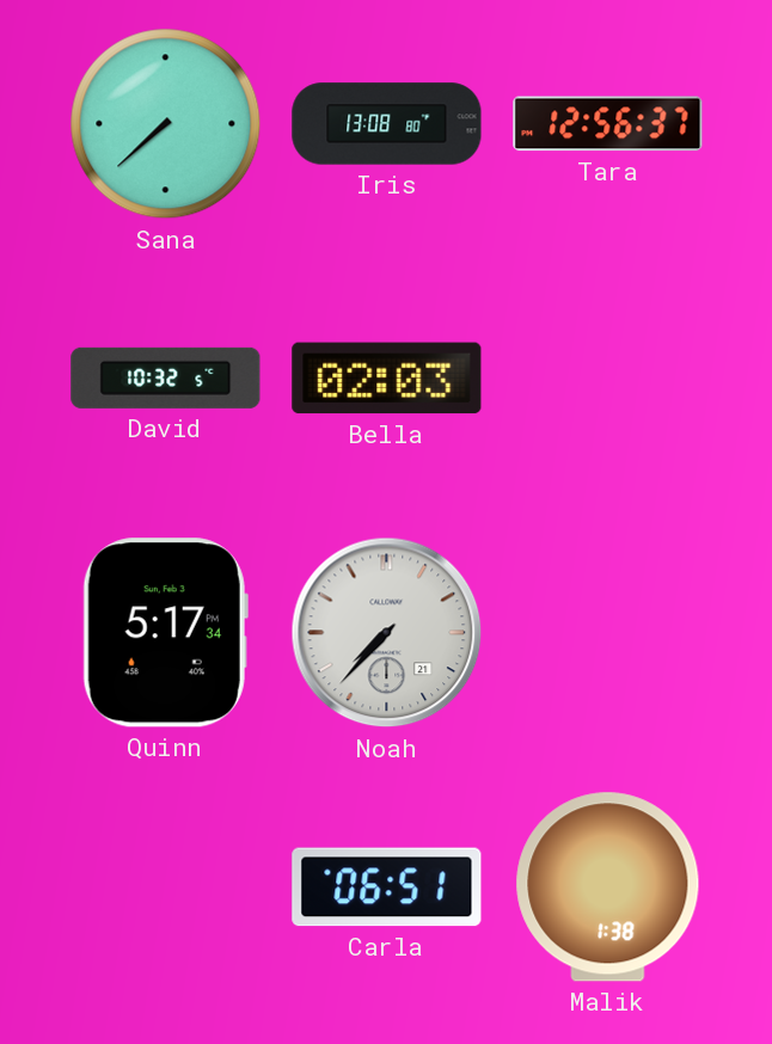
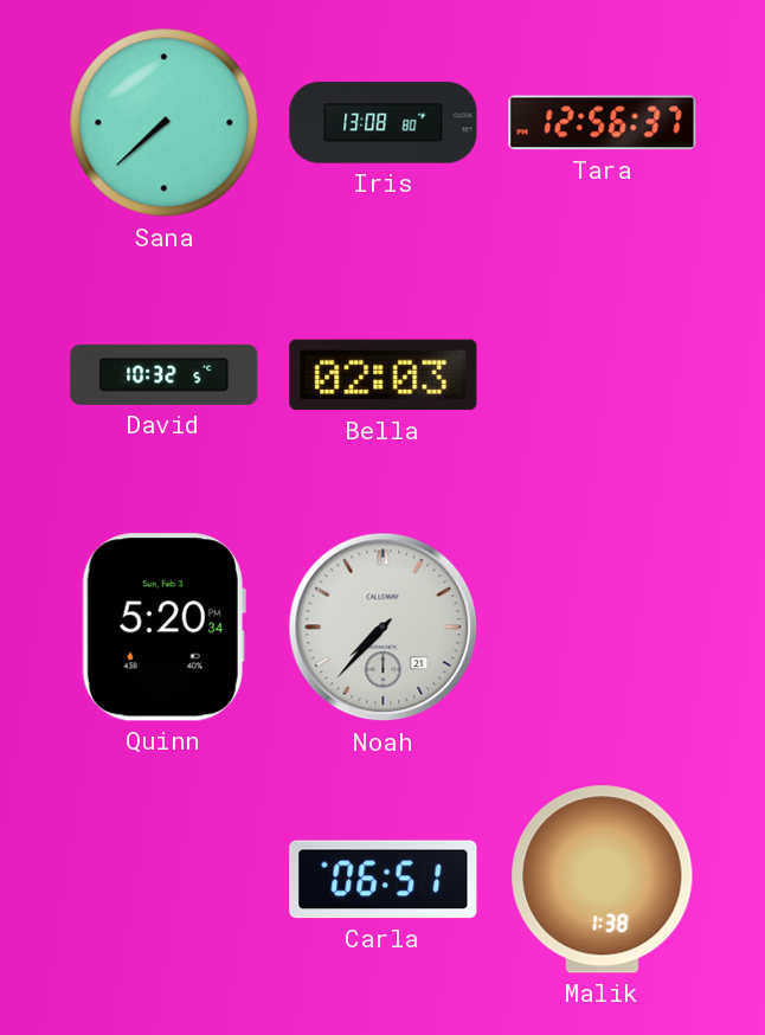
Quinn: 5:17 -> 5:20
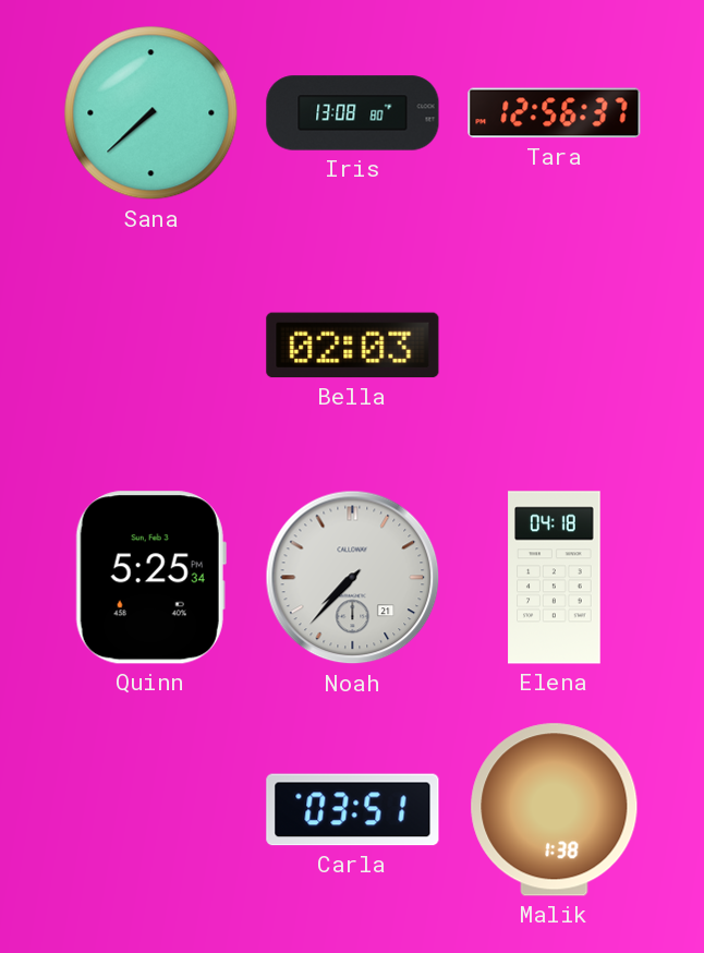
David: 10:32 -> none
Quinn: 5:20 -> 5:25
Elena: none -> 04:18
Carla: 06:51 -> 03:51
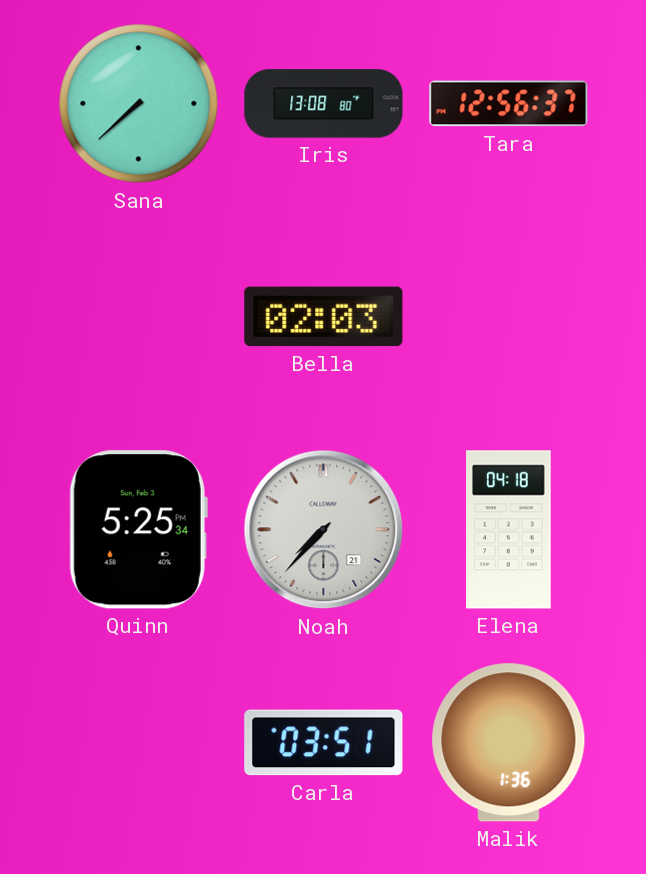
Malik: 1:38 -> 1:36
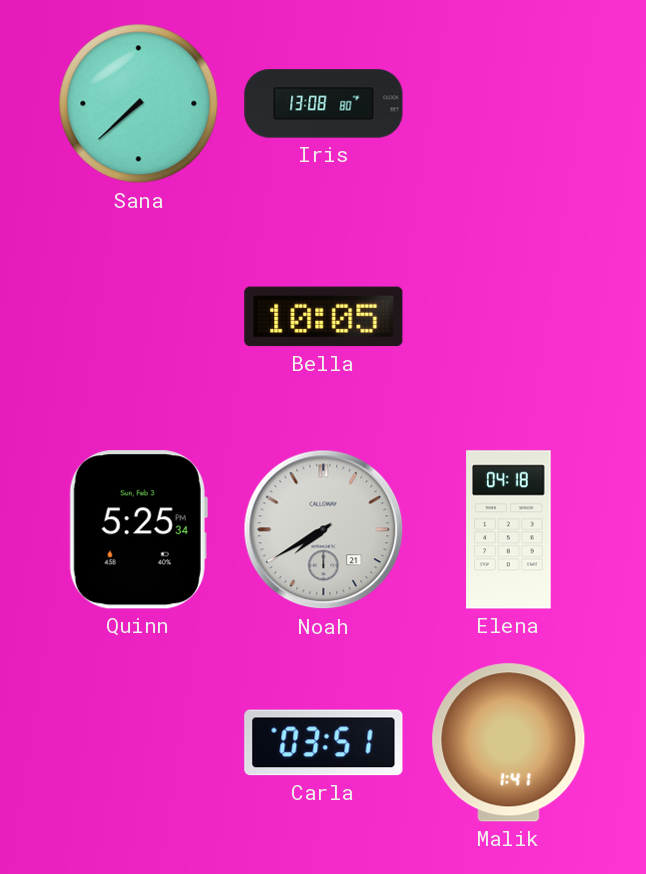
Tara: 12:56 -> none
Bella: 02:03 -> 10:05
Noah: 7:37 -> 7:40
Malik: 1:36 -> 1:41
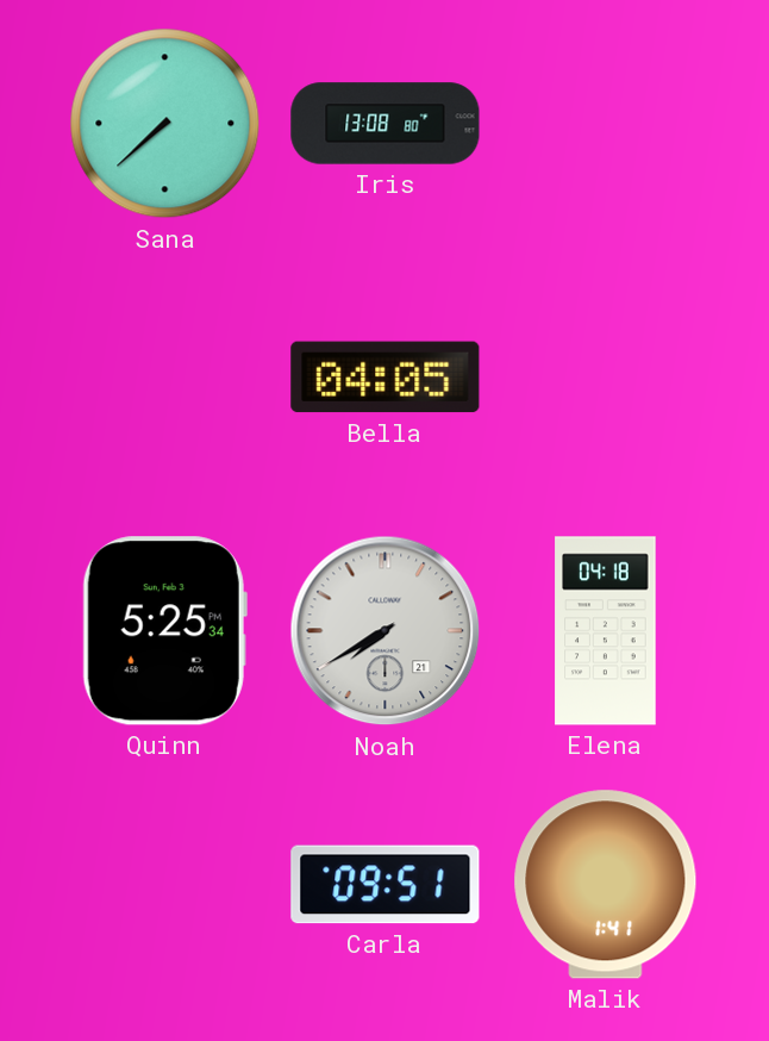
Bella: 10:05 -> 04:05
Carla: 03:51 -> 09:51
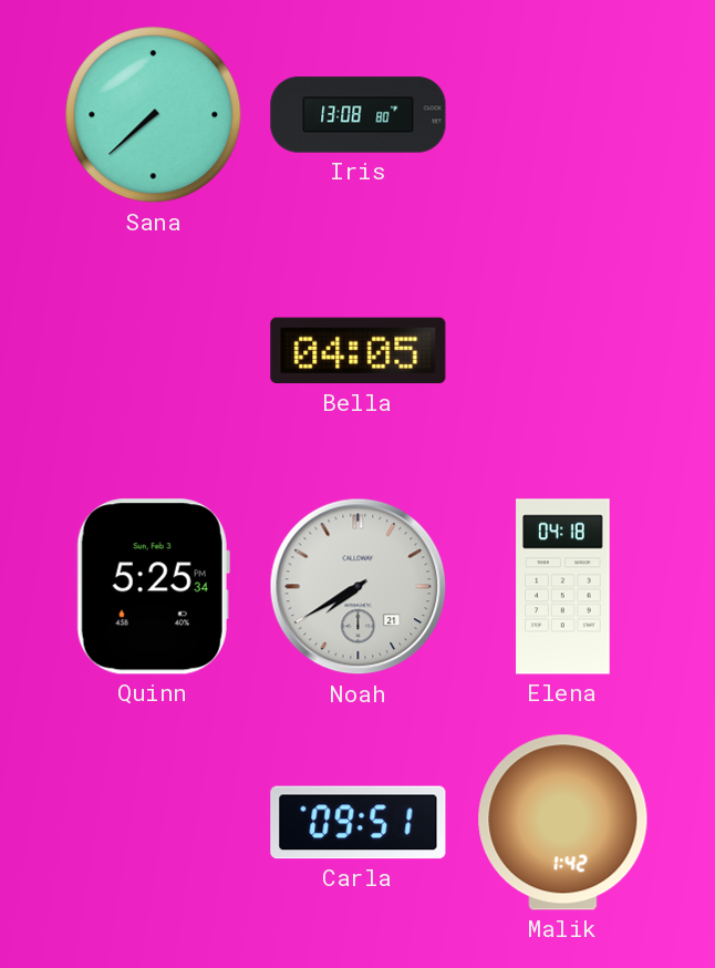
Malik: 1:41 -> 1:42
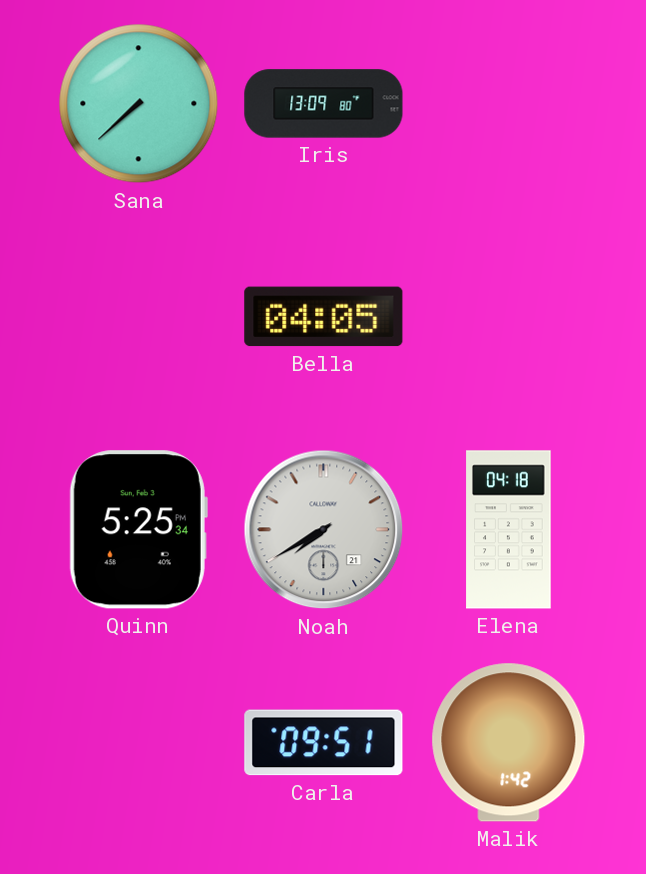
Iris: 13:08 -> 13:09
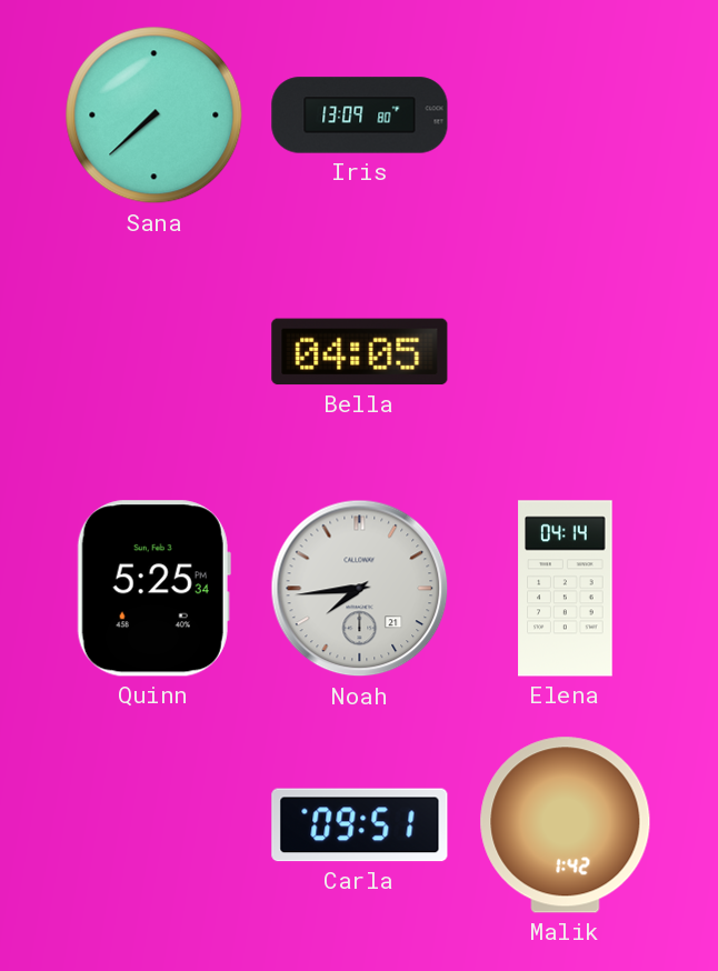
Noah: 7:40 -> 7:44
Elena: 04:18 -> 04:14
